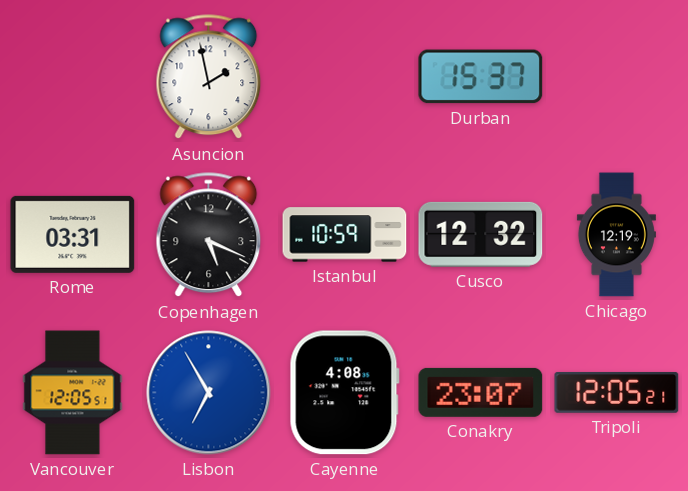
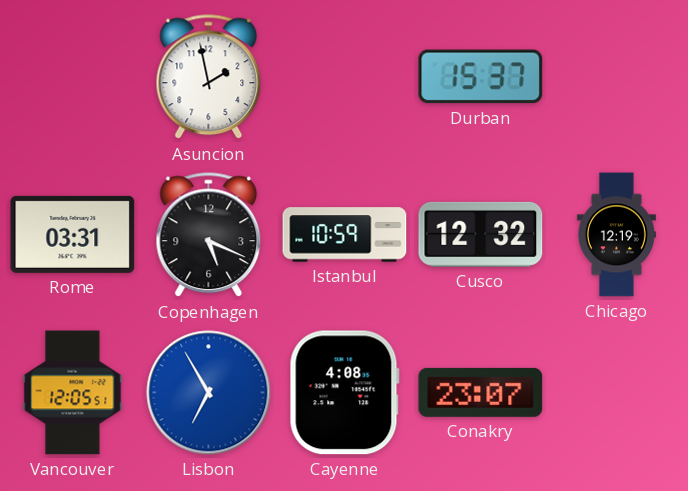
Tripoli: 12:05 -> none
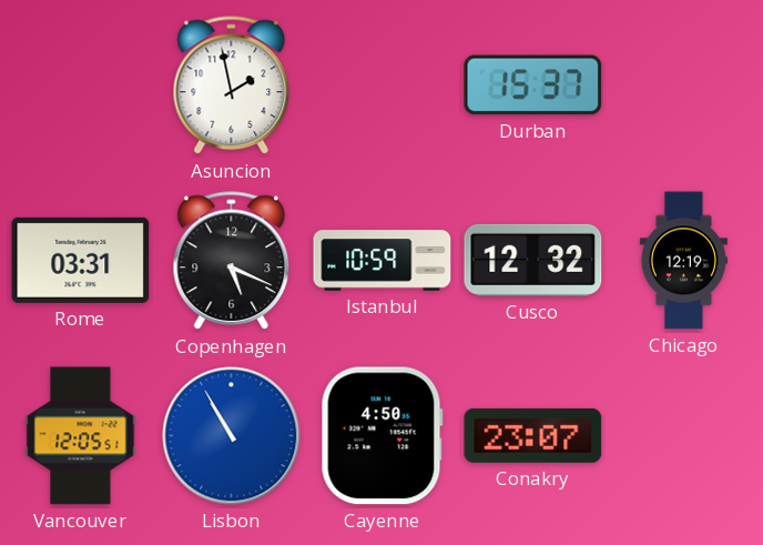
Lisbon: 6:55 -> 10:55
Cayenne: 4:08 -> 4:50
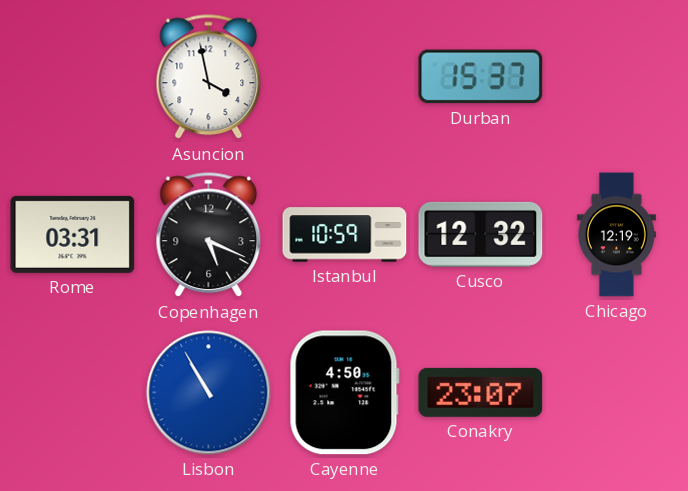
Asuncion: 1:58 -> 3:58
Vancouver: 12:05 -> none
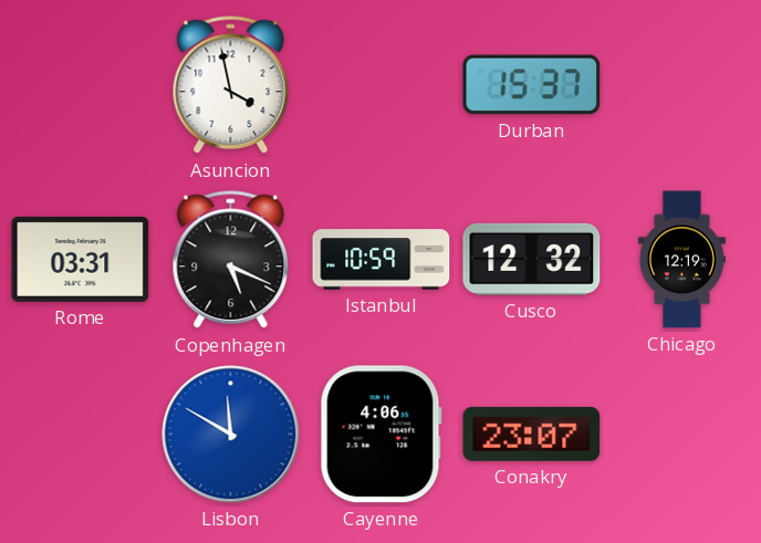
Lisbon: 10:55 -> 11:50
Cayenne: 4:50 -> 4:06
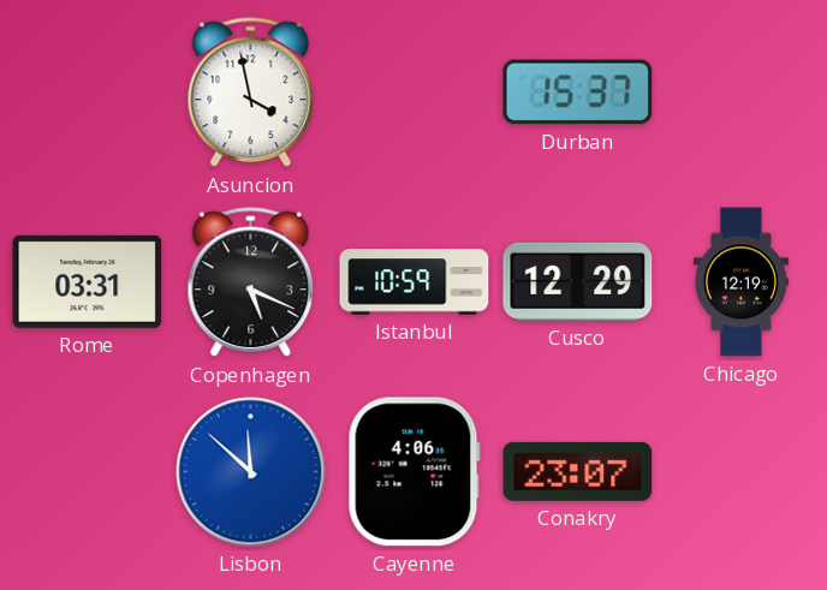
Cusco: 12:32 -> 12:29
Lisbon: 11:50 -> 11:52
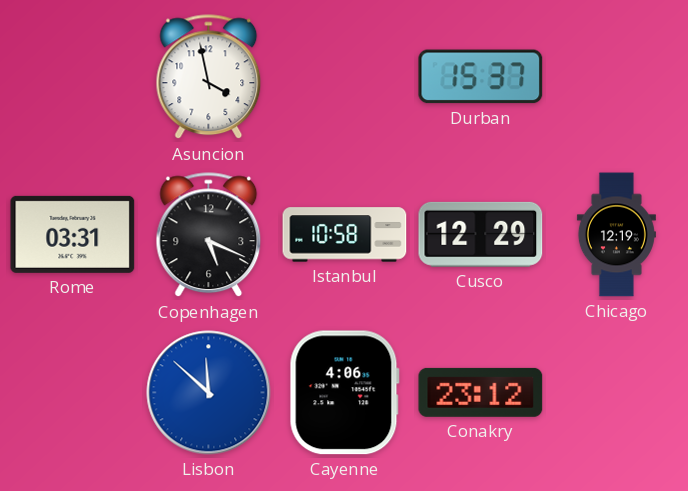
Istanbul: 10:59 -> 10:58
Conakry: 23:07 -> 23:12
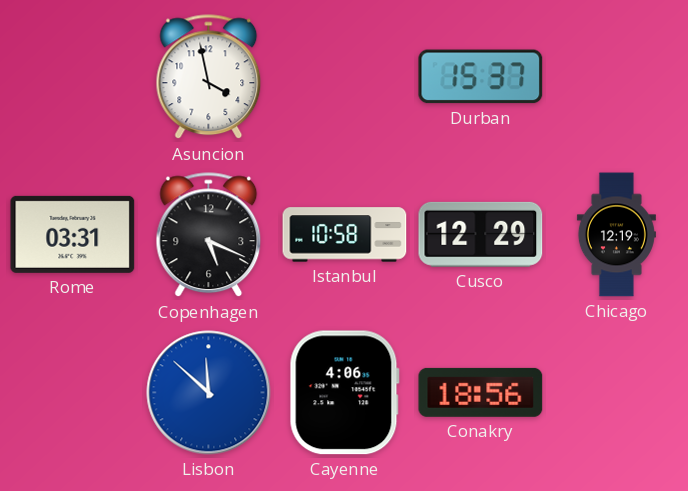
Conakry: 23:12 -> 18:56
